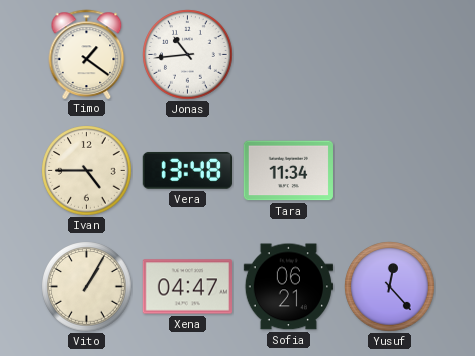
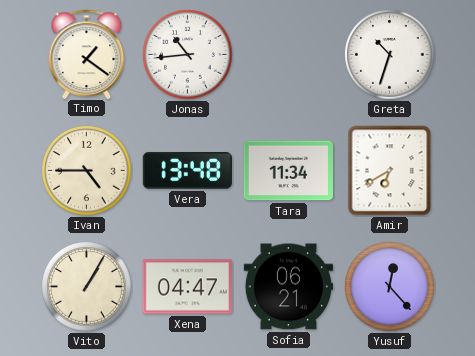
Greta: none -> 10:33
Amir: none -> 6:40
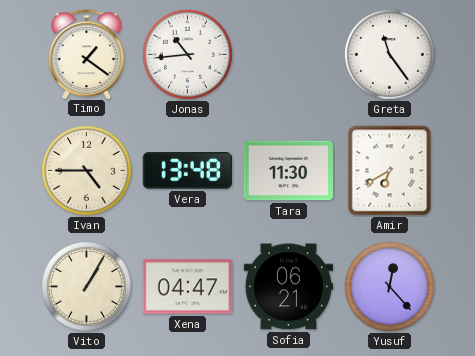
Greta: 10:33 -> 11:24
Tara: 11:34 -> 11:30
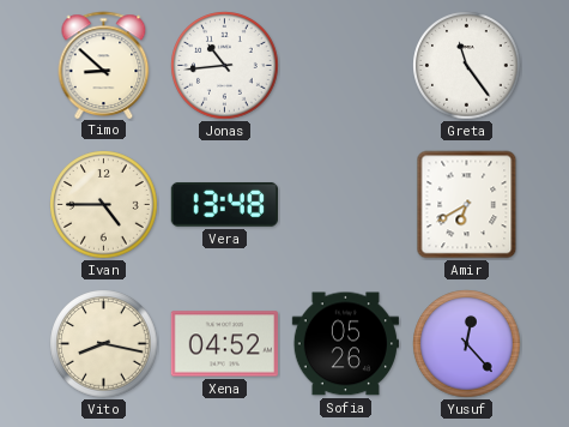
Timo: 1:21 -> 8:52
Tara: 11:30 -> none
Vito: 1:05 -> 8:17
Xena: 04:47 -> 04:52
Sofia: 06:21 -> 05:26
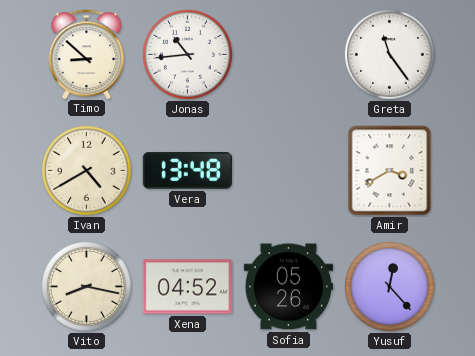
Ivan: 4:45 -> 4:40
Amir: 6:40 -> 3:40
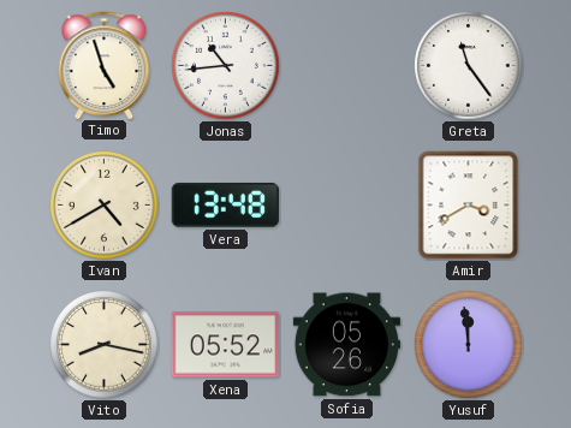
Timo: 8:52 -> 4:57
Xena: 04:52 -> 05:52
Yusuf: 12:23 -> 11:59
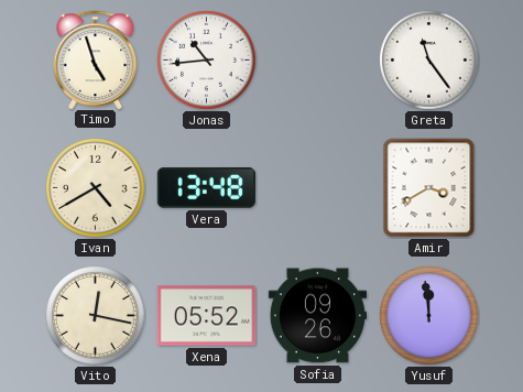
Vito: 8:17 -> 12:17
Sofia: 05:26 -> 09:26
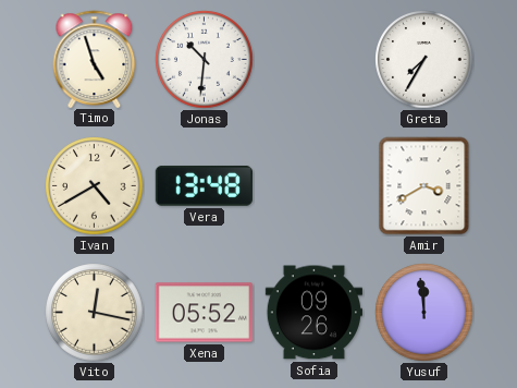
Jonas: 10:44 -> 10:31
Greta: 11:24 -> 7:35
